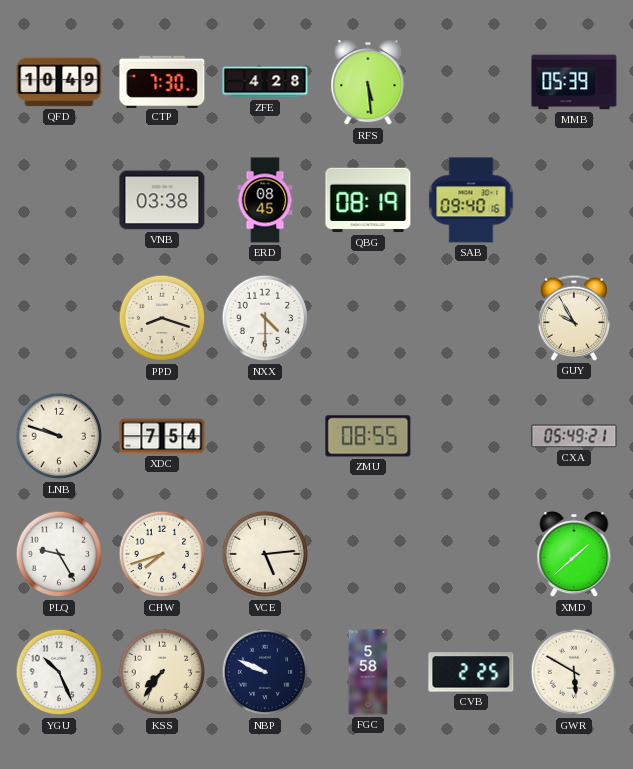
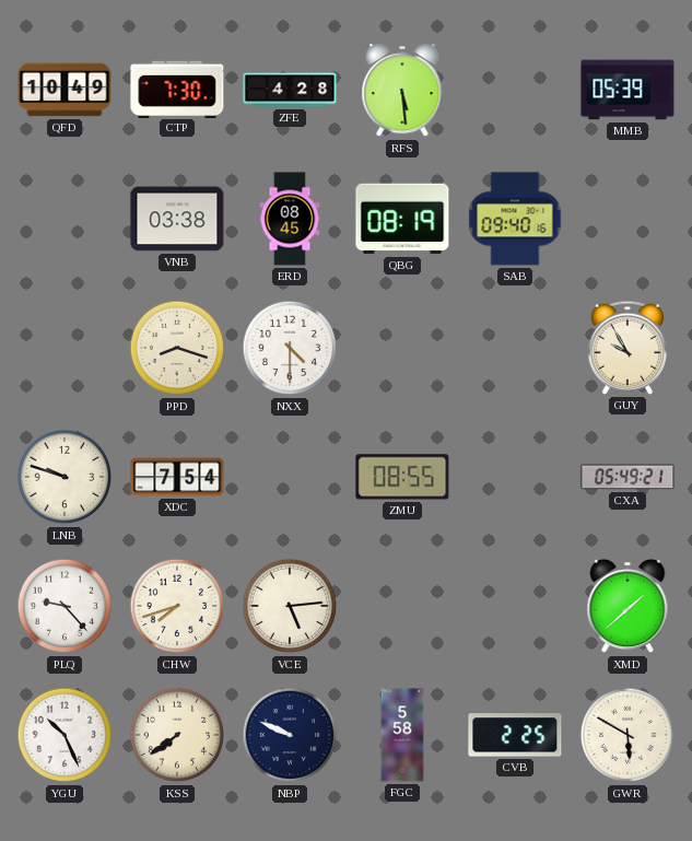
PLQ: 9:25 -> 9:23
KSS: 7:36 -> 7:39
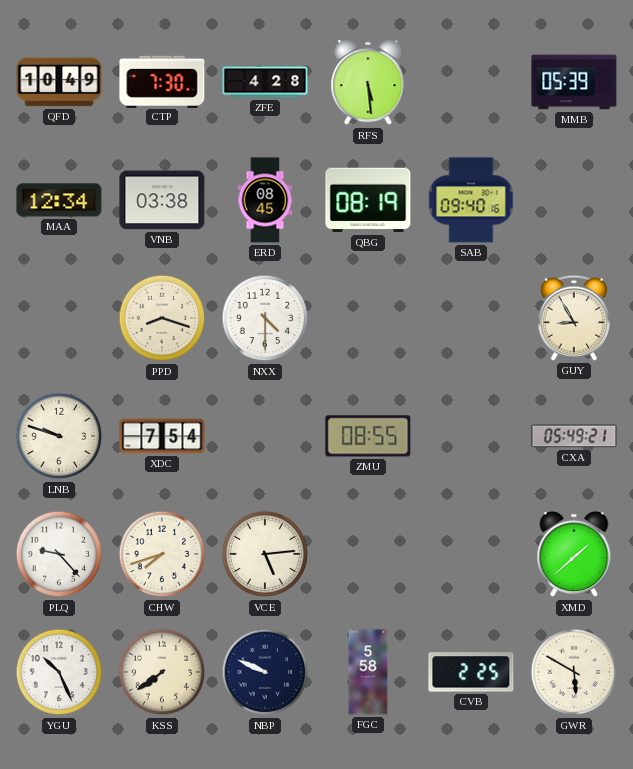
MAA: none -> 12:34
GUY: 9:55 -> 8:55
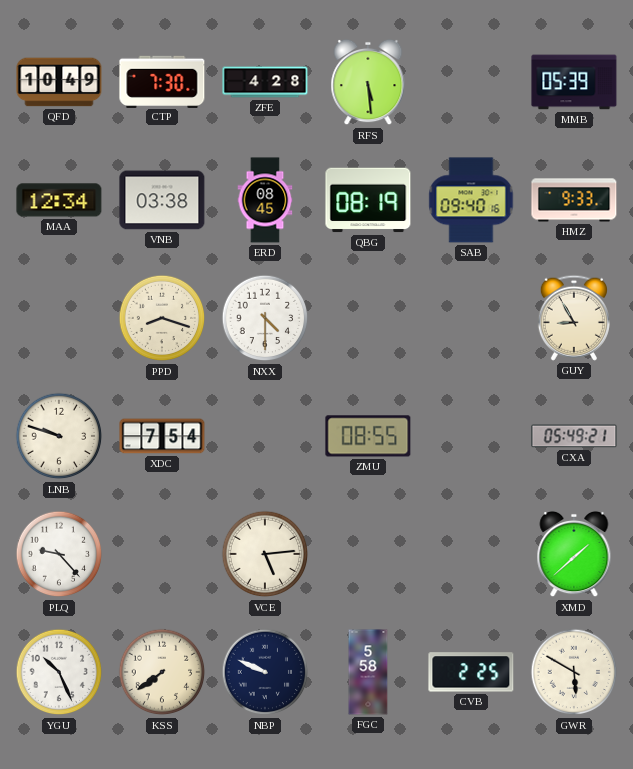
HMZ: none -> 9:33
CHW: 7:42 -> none
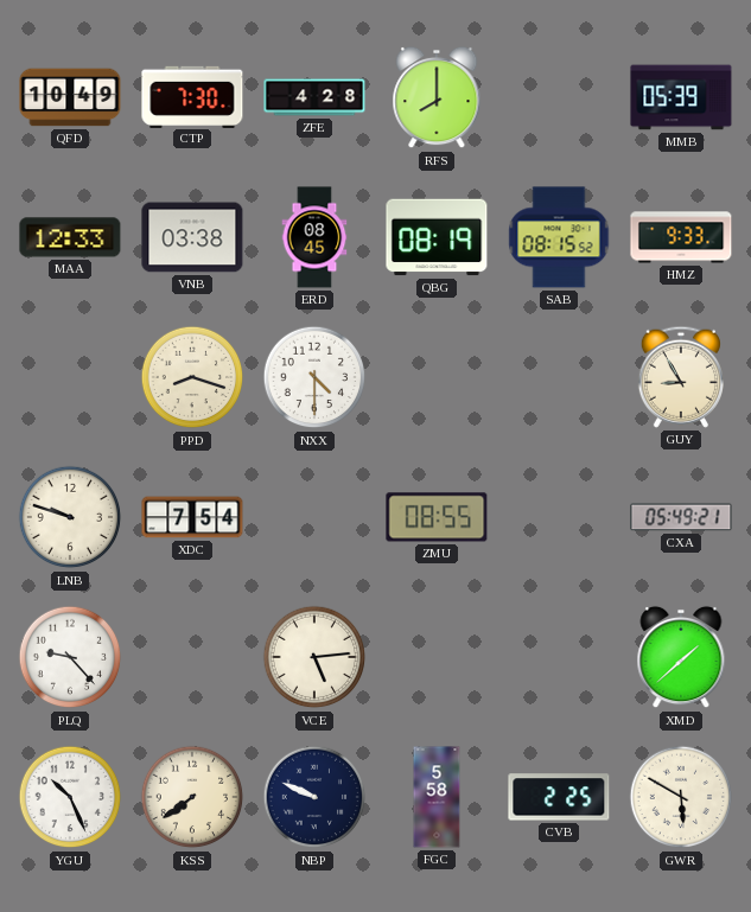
RFS: 5:29 -> 8:00
MAA: 12:34 -> 12:33
SAB: 09:40 -> 08:15
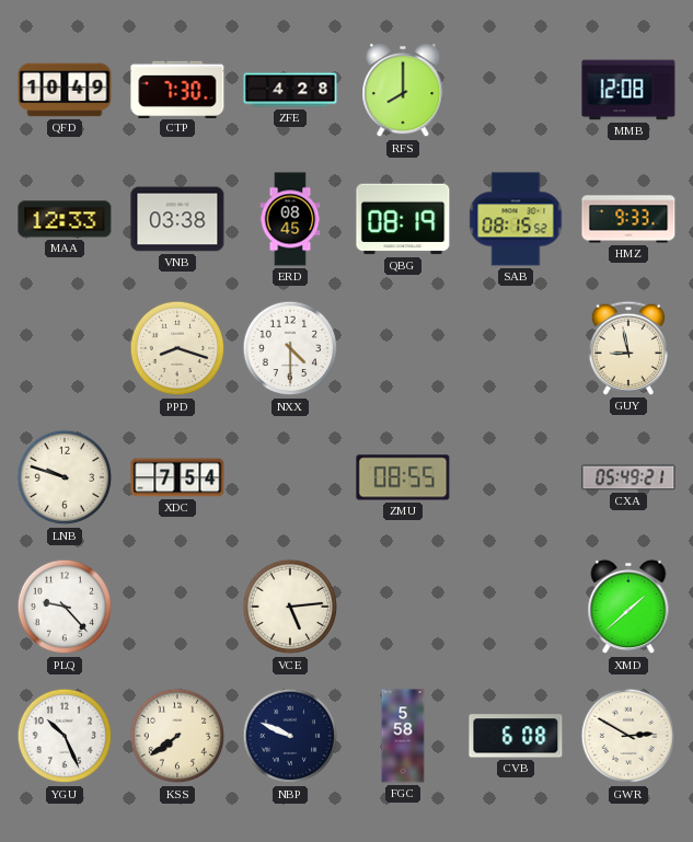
MMB: 05:39 -> 12:08
GUY: 8:55 -> 8:58
CVB: 2:25 -> 6:08
GWR: 5:50 -> 2:50
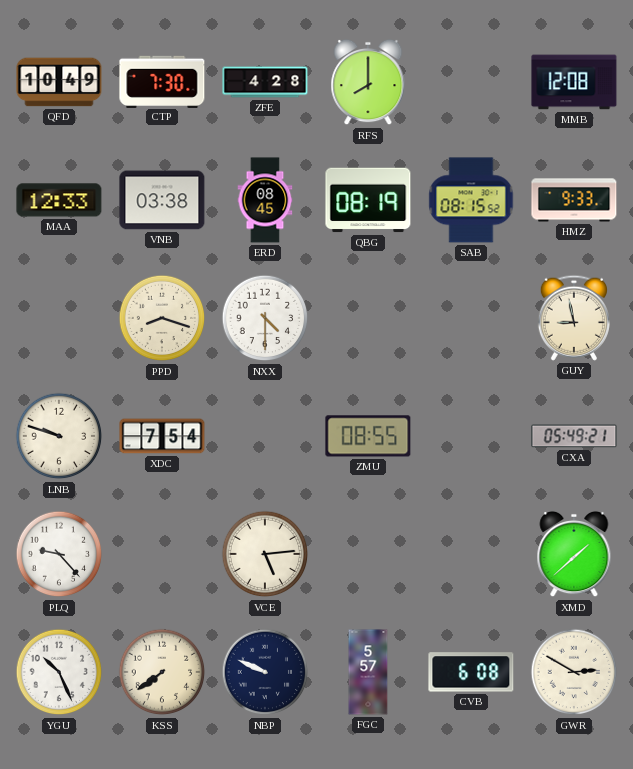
FGC: 5:58 -> 5:57
